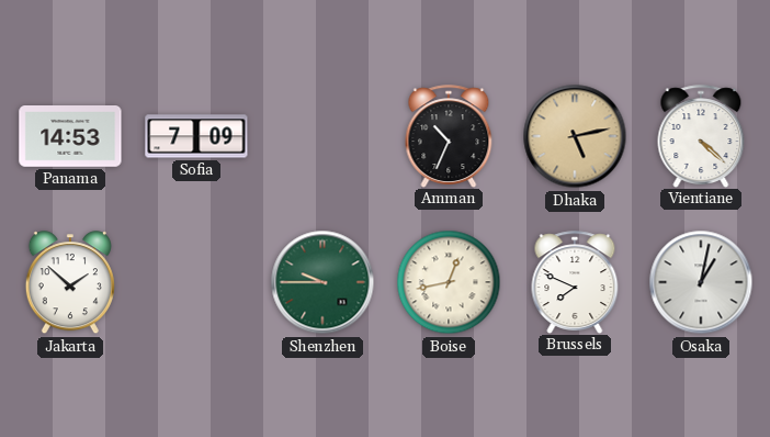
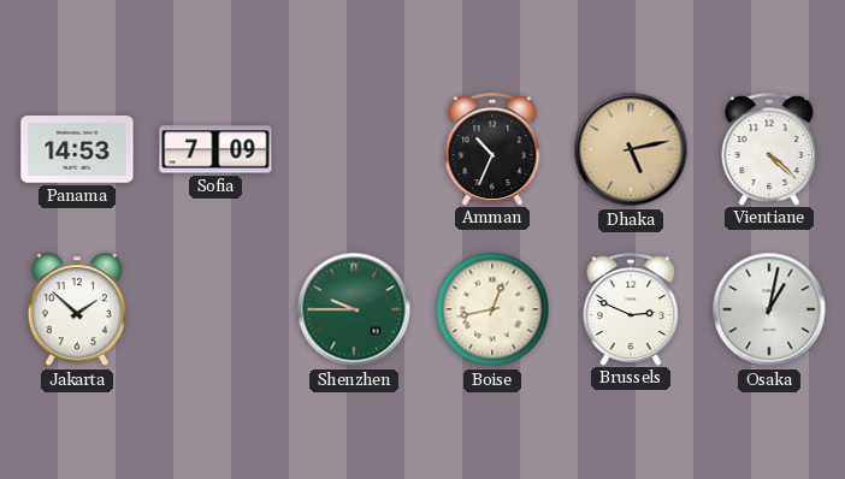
Brussels: 7:49 -> 2:49
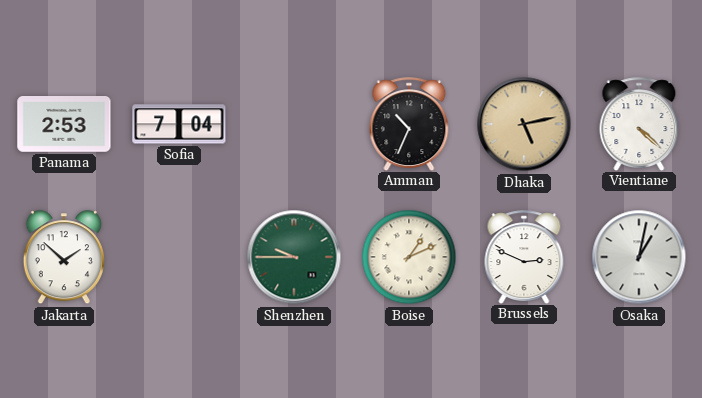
Panama: 14:53 -> 2:53
Sofia: 7:09 -> 7:04
Boise: 12:43 -> 1:11
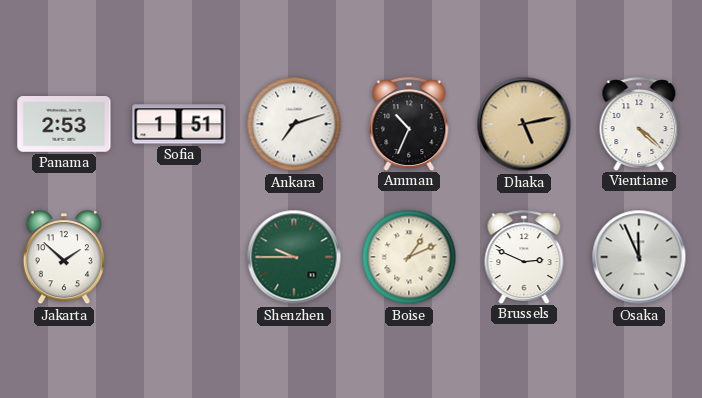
Sofia: 7:04 -> 1:51
Ankara: none -> 7:12
Osaka: 1:02 -> 11:56
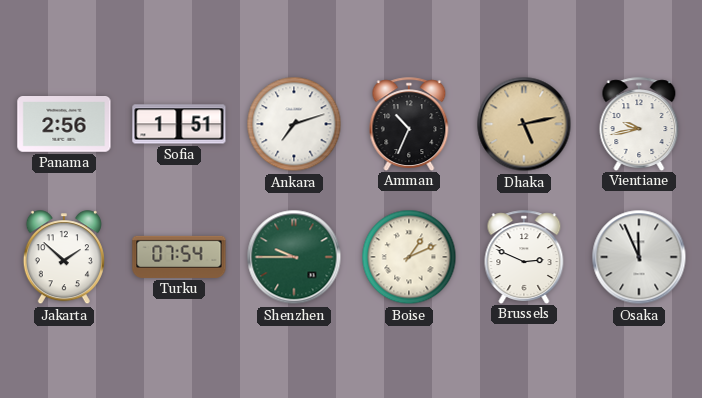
Panama: 2:53 -> 2:56
Vientiane: 4:22 -> 9:43
Turku: none -> 07:54
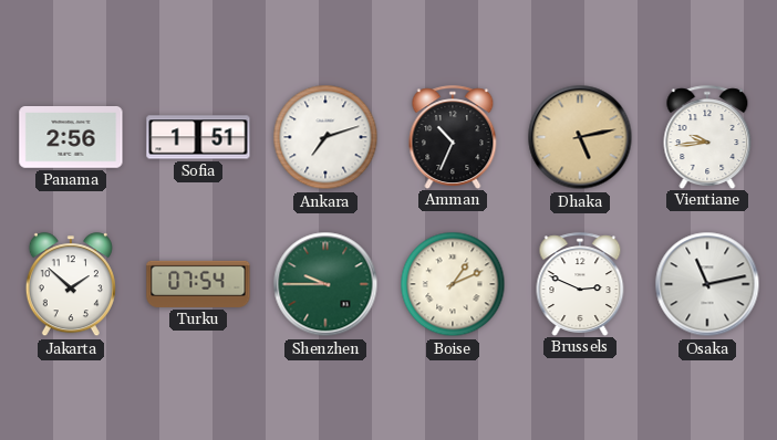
Vientiane: 9:43 -> 9:44
Osaka: 11:56 -> 11:13
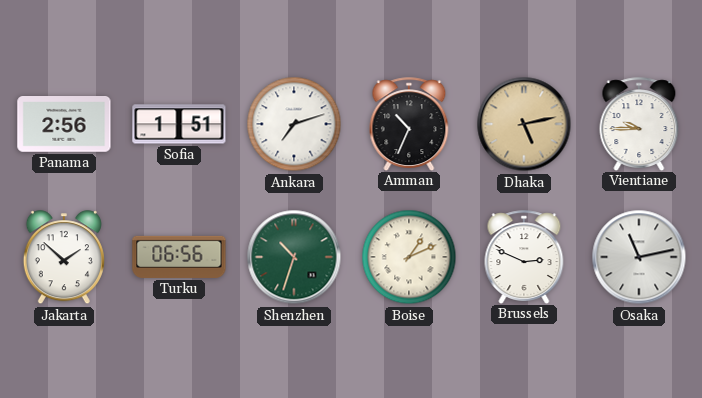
Vientiane: 9:44 -> 9:45
Turku: 07:54 -> 06:56
Shenzhen: 9:45 -> 10:33
